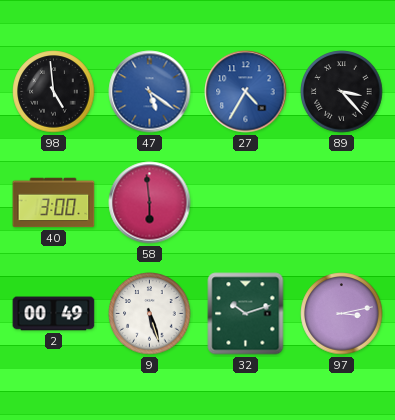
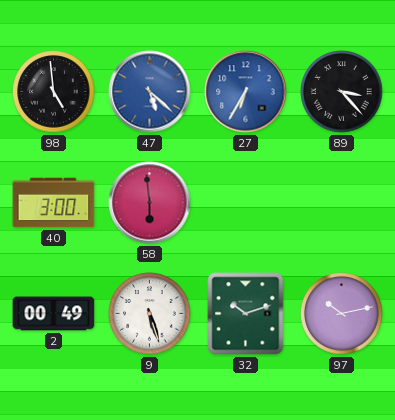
47: 5:21 -> 5:22
27: 4:35 -> 6:35
97: 3:13 -> 10:13
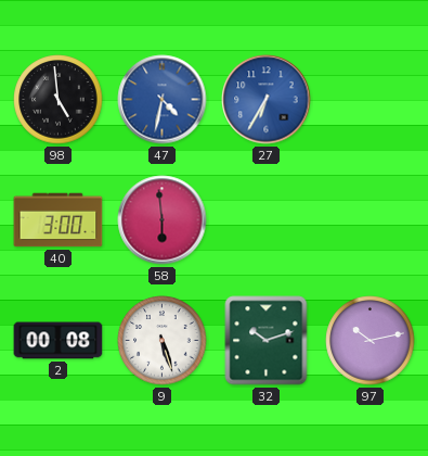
47: 5:22 -> 4:32
89: 3:23 -> none
2: 00:49 -> 00:08
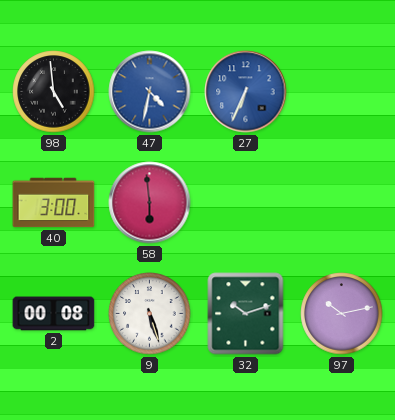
27: 6:35 -> 6:34
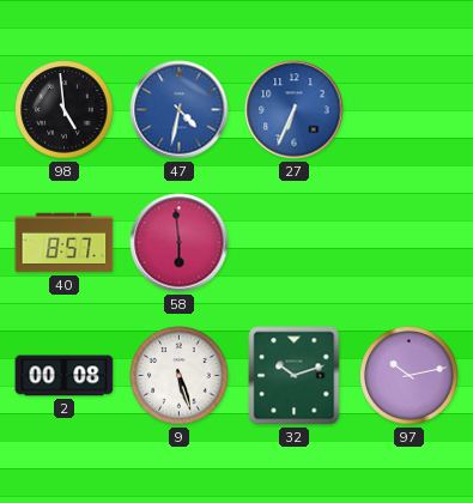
40: 3:00 -> 8:57
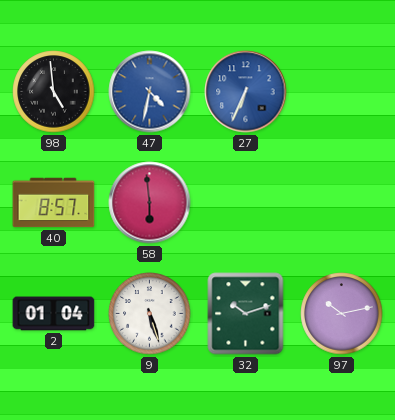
2: 00:08 -> 01:04
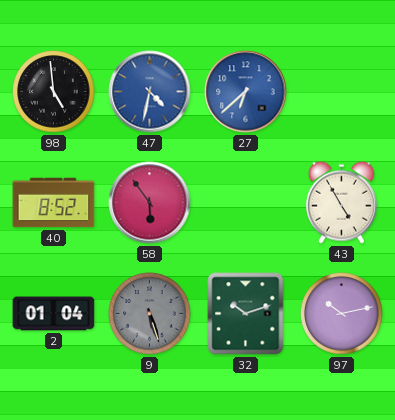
27: 6:34 -> 6:38
40: 8:57 -> 8:52
58: 5:59 -> 5:54
43: none -> 4:55
9 dial: white -> grey
